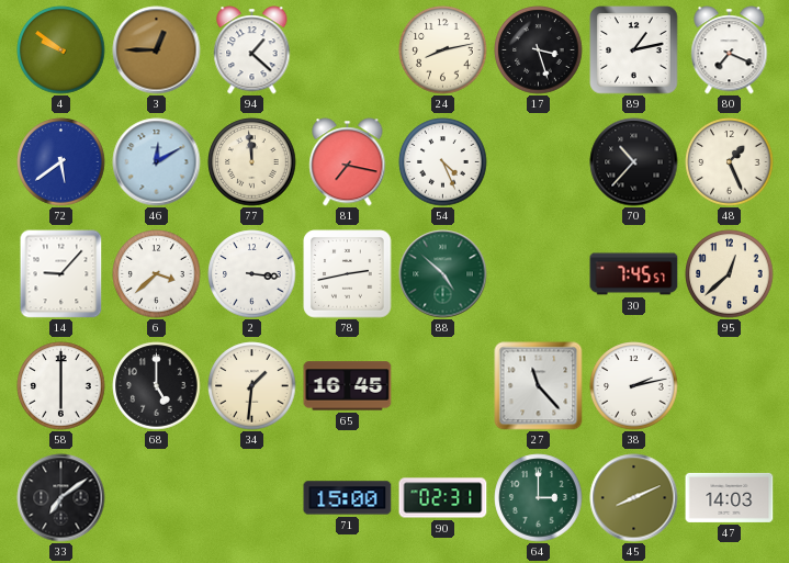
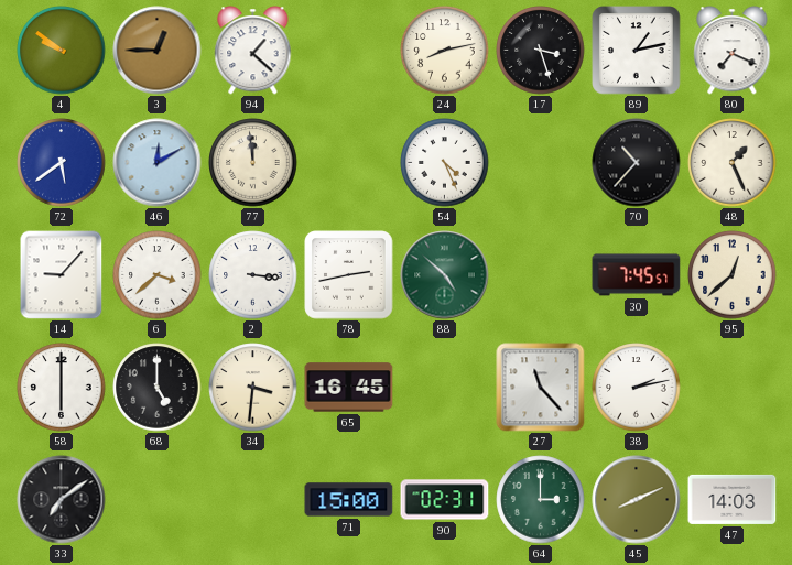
81: 7:17 -> none
34: 1:31 -> 3:31
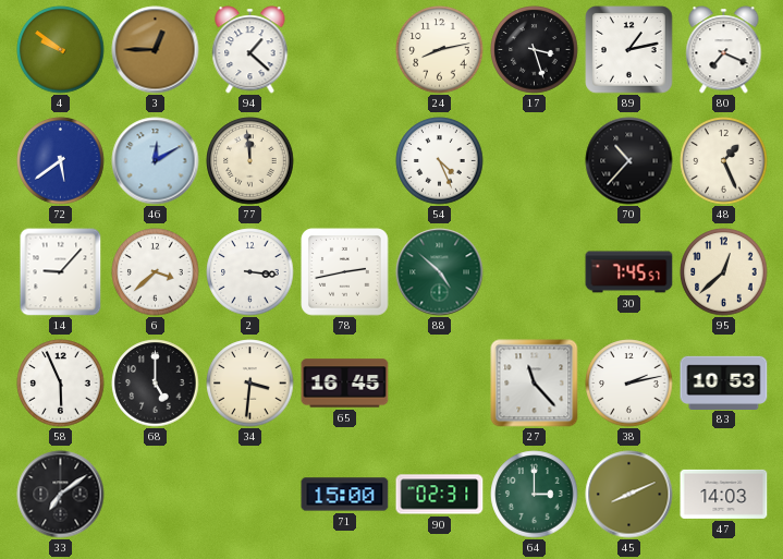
58: 6:00 -> 5:56
83: none -> 10:53
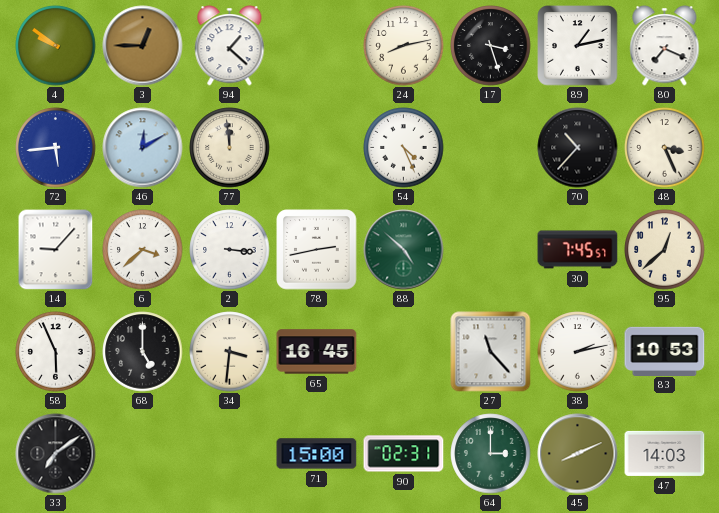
72: 5:39 -> 5:44
48: 1:26 -> 3:26
